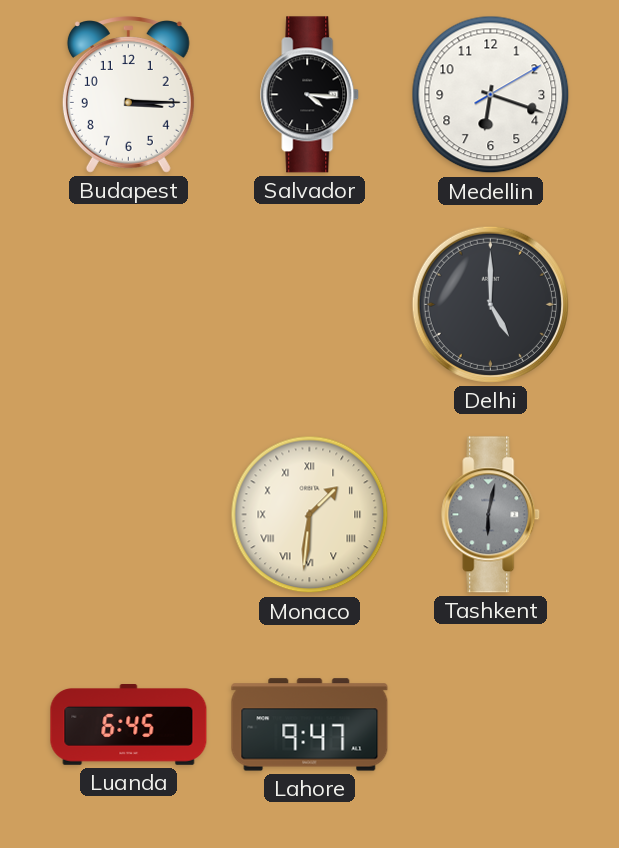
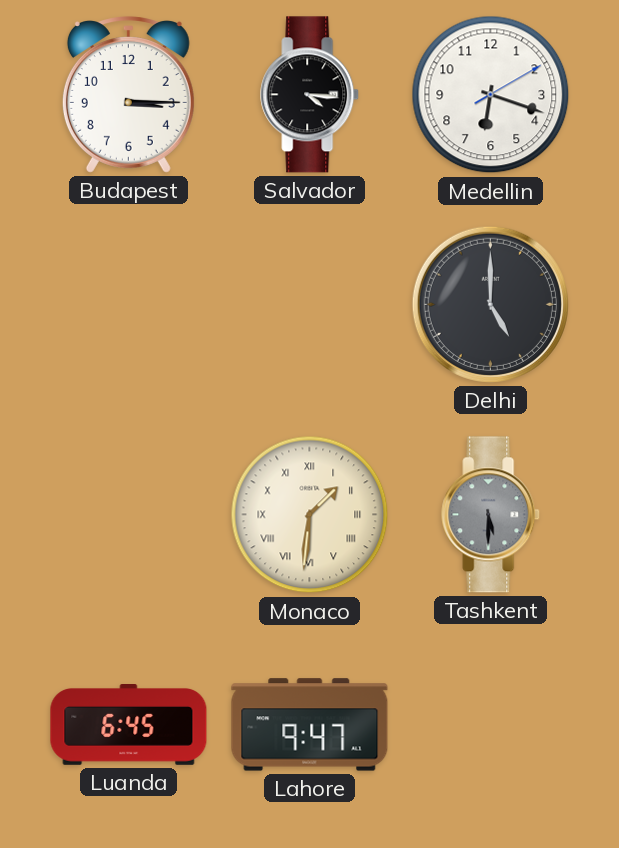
Tashkent: 6:02 -> 5:30
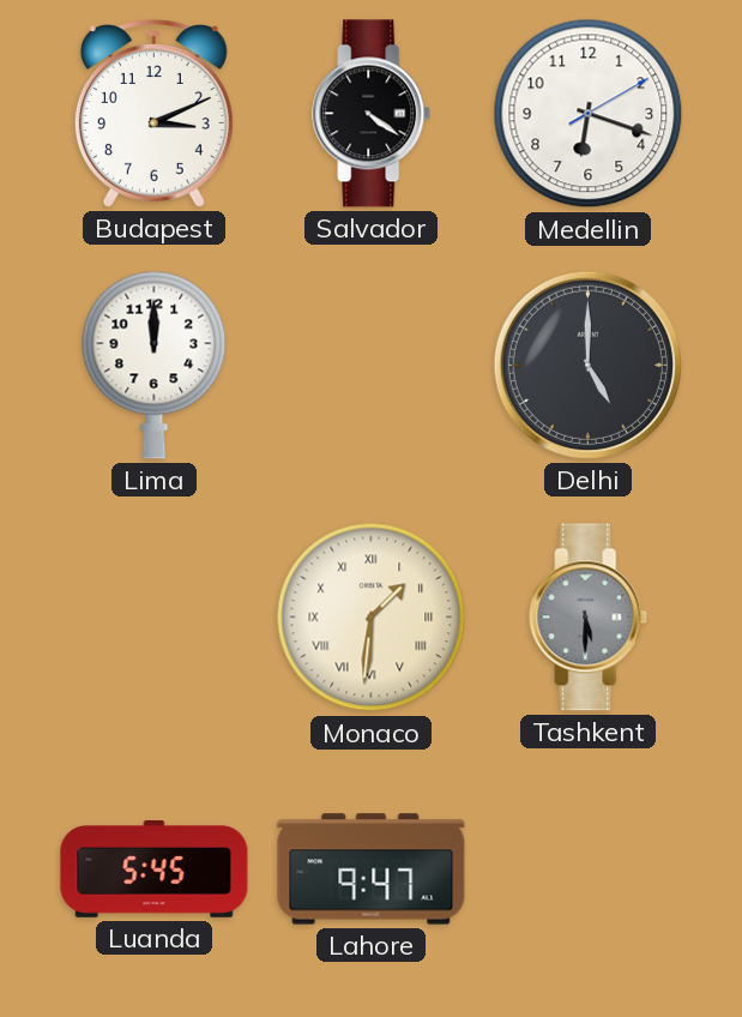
Budapest: 3:15 -> 3:11
Salvador: 4:16 -> 4:21
Lima: none -> 12:00
Luanda: 6:45 -> 5:45
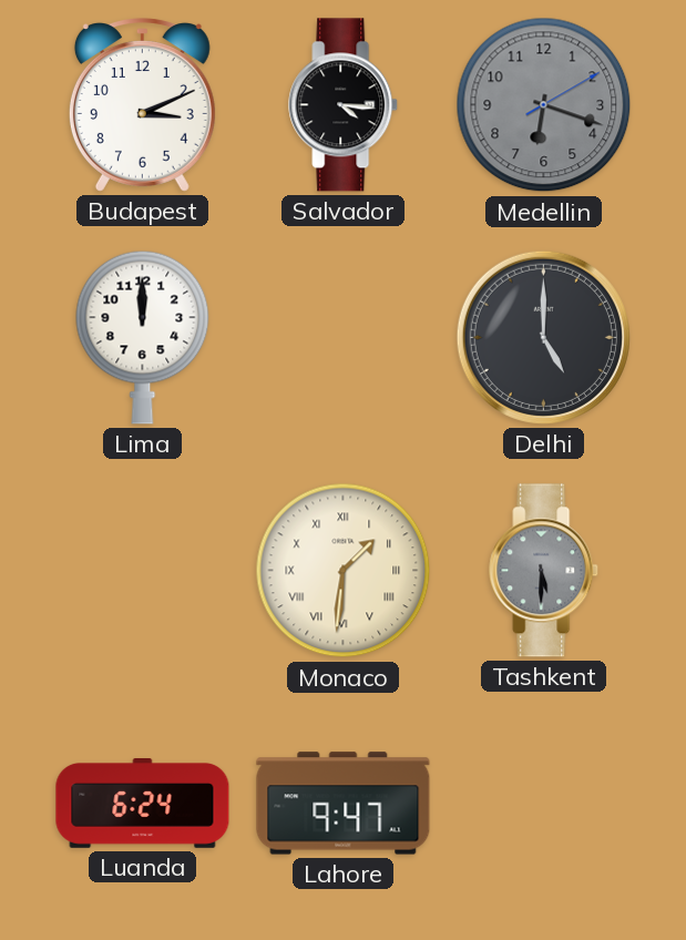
Salvador: 4:21 -> 4:16
Medellin dial: white -> grey
Luanda: 5:45 -> 6:24
